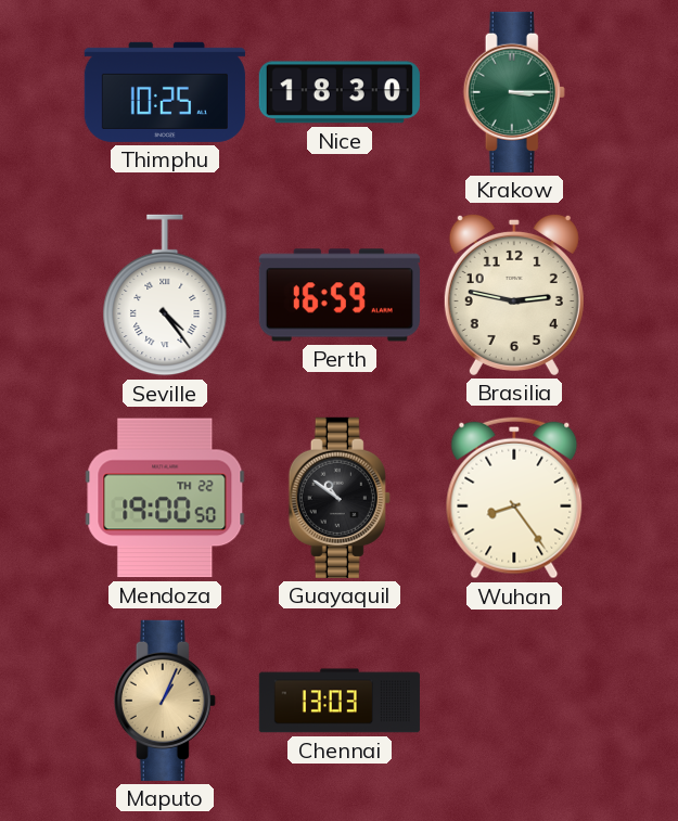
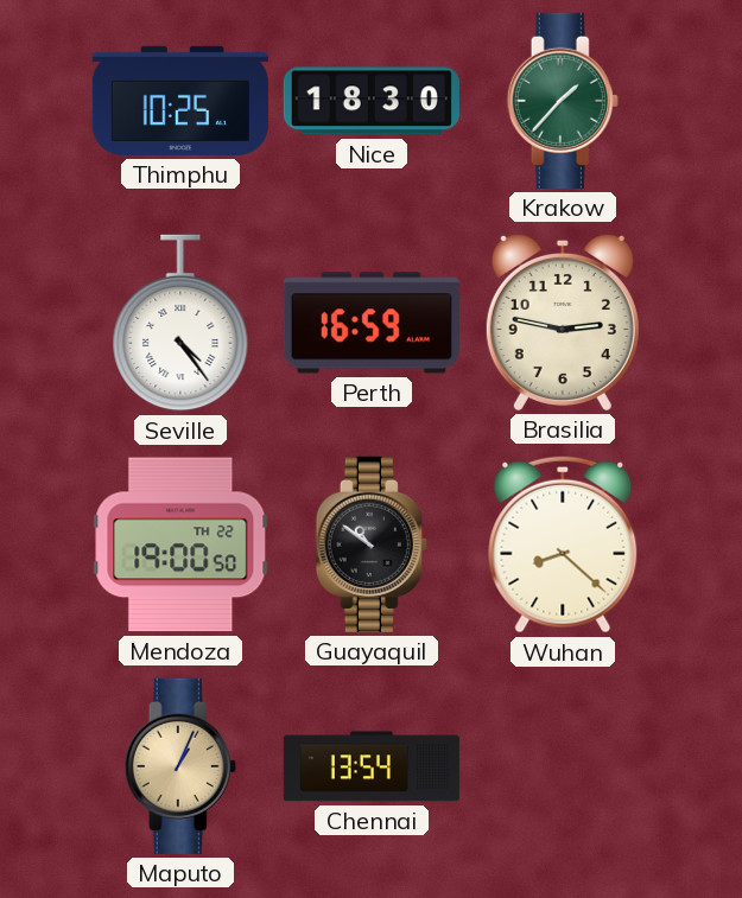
Krakow: 3:15 -> 1:37
Wuhan: 8:24 -> 8:22
Chennai: 13:03 -> 13:54
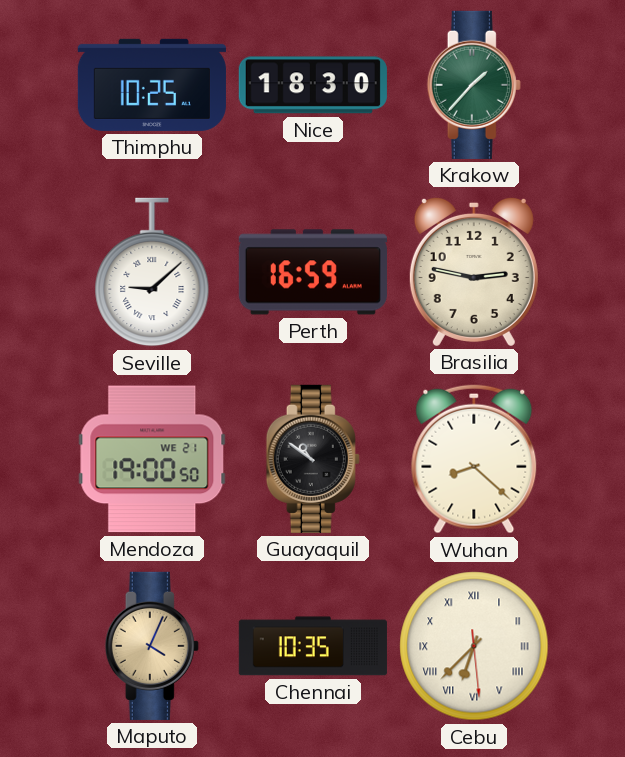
Seville: 4:24 -> 9:08
Mendoza date: TH 22 -> WE 21
Maputo: 1:04 -> 4:04
Chennai: 13:54 -> 10:35
Cebu: none -> 6:37
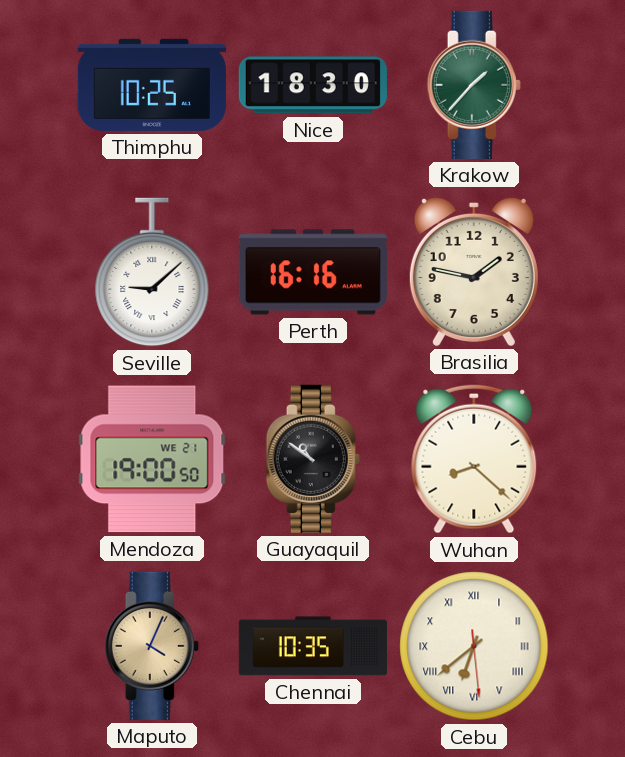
Perth: 16:59 -> 16:16
Brasilia: 2:47 -> 1:47
Cebu: 6:37 -> 6:38
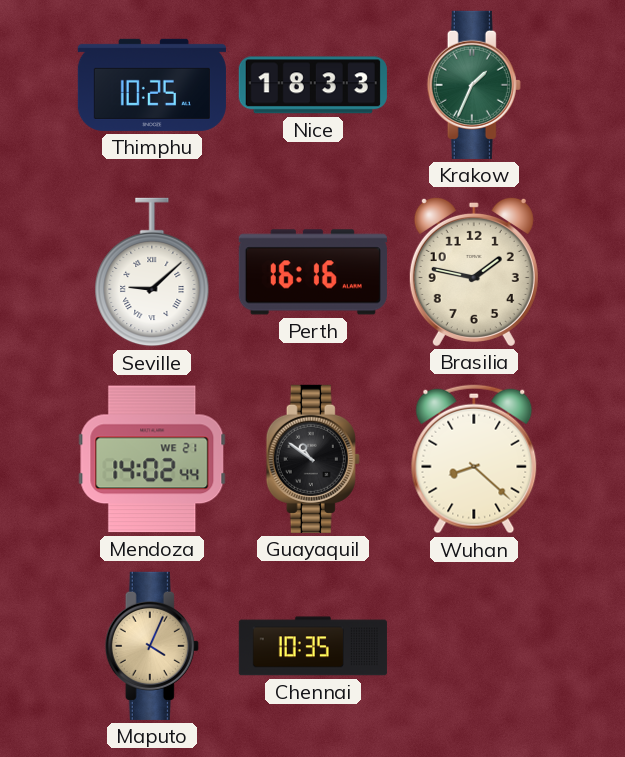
Nice: 18:30 -> 18:33
Krakow: 1:37 -> 1:34
Mendoza: 19:00 -> 14:02
Cebu: 6:38 -> none
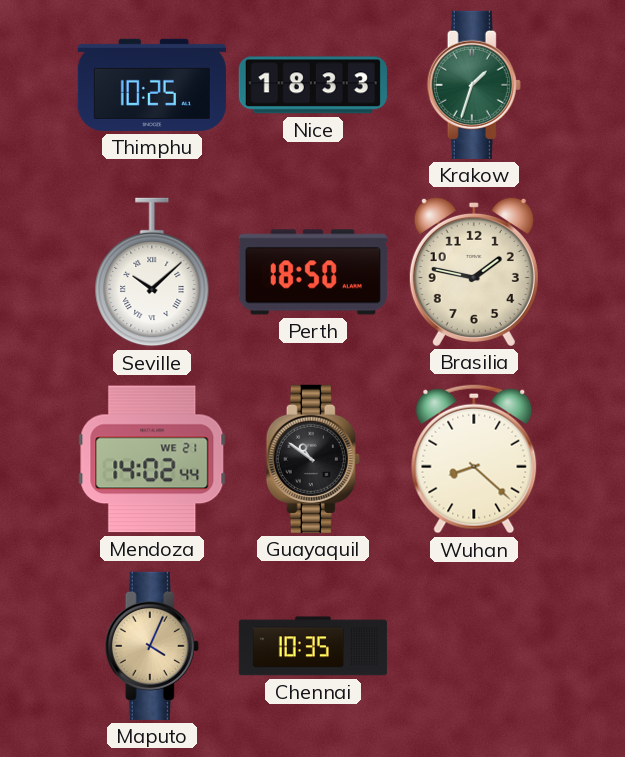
Krakow: 1:34 -> 1:33
Seville: 9:08 -> 10:08
Perth: 16:16 -> 18:50
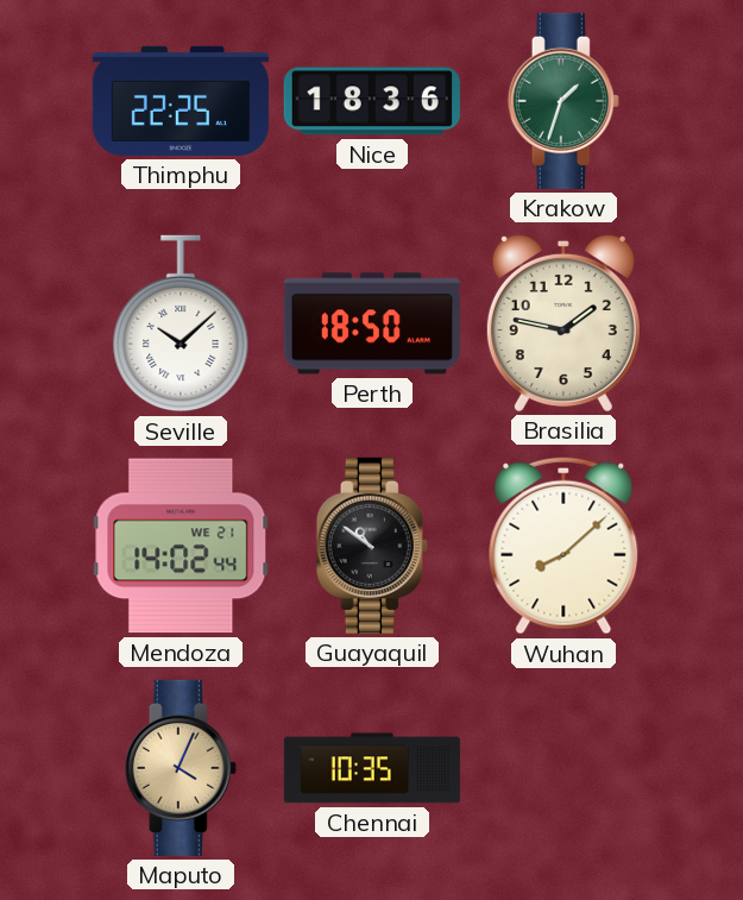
Thimphu: 10:25 -> 22:25
Nice: 18:33 -> 18:36
Wuhan: 8:22 -> 8:08
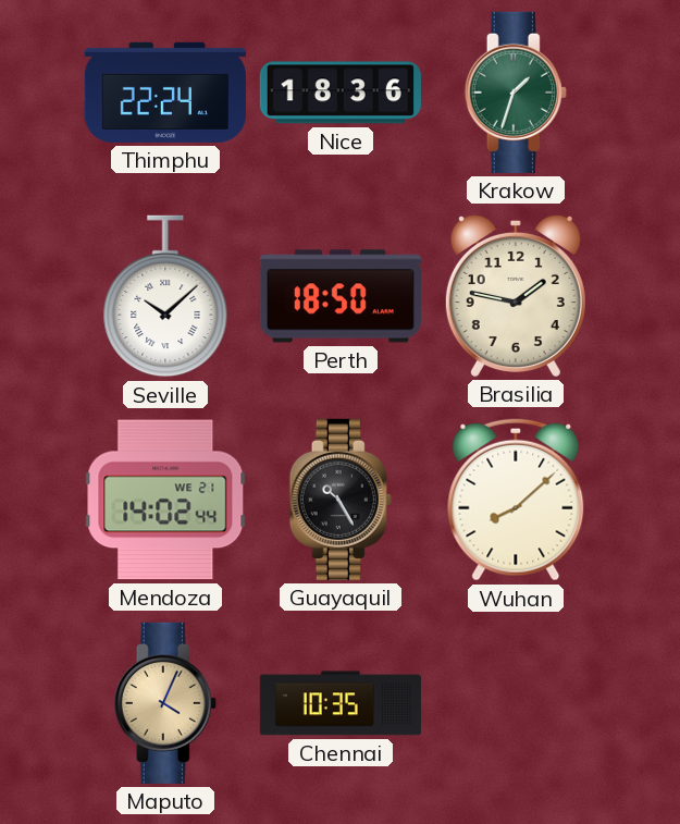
Thimphu: 22:25 -> 22:24
Guayaquil: 10:51 -> 10:25
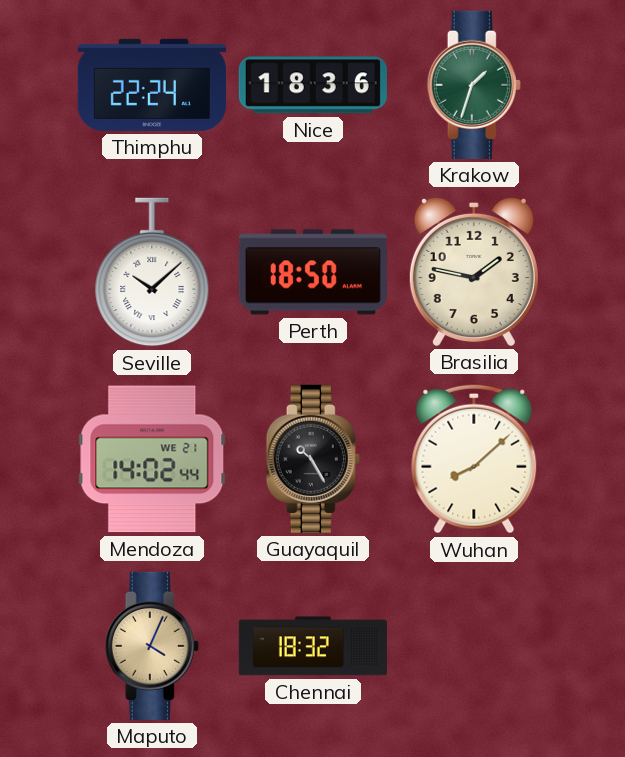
Chennai: 10:35 -> 18:32
